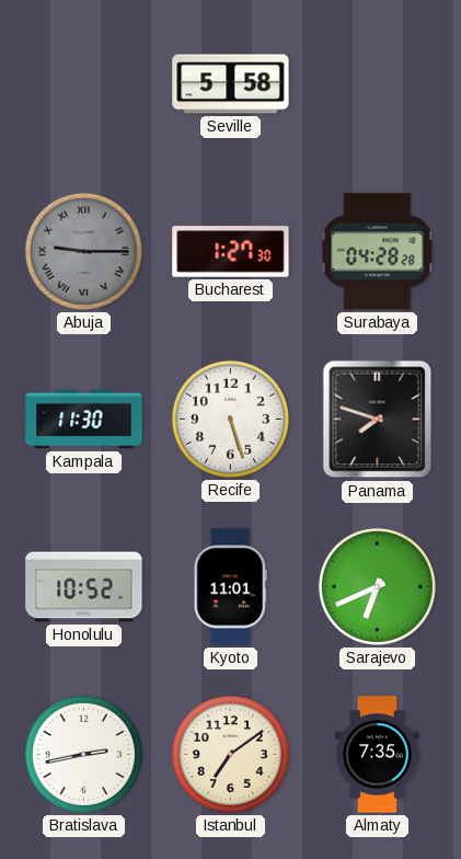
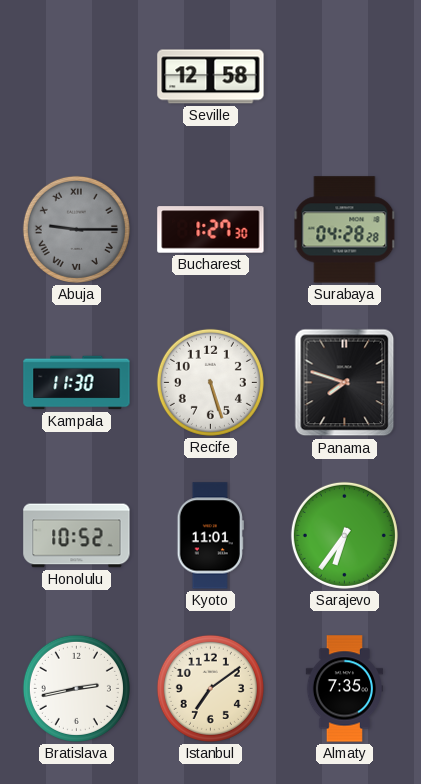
Seville: 5:58 -> 12:58
Sarajevo: 6:41 -> 6:36
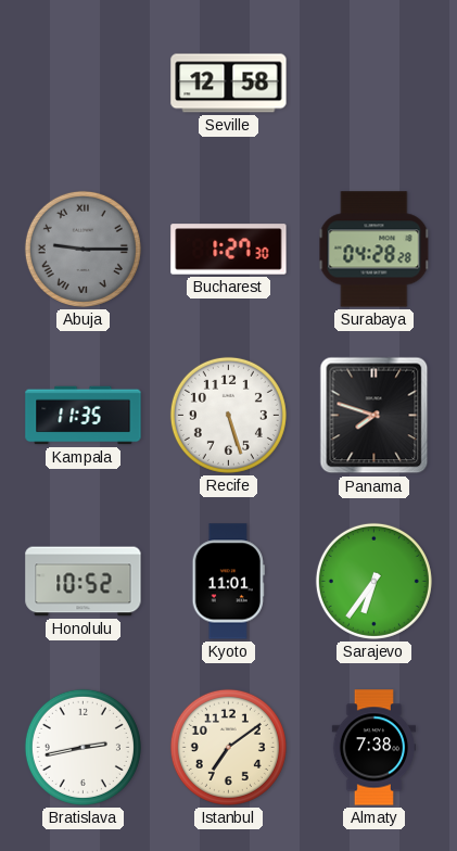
Kampala: 11:30 -> 11:35
Almaty: 7:35 -> 7:38
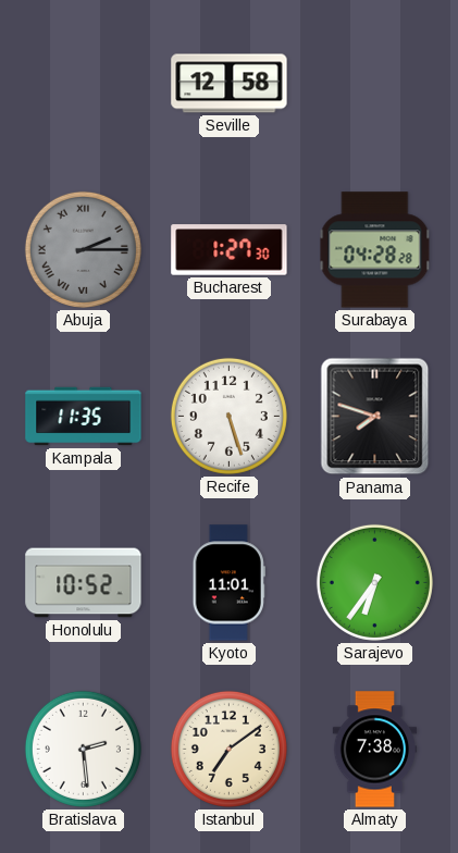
Abuja: 9:15 -> 2:15
Bratislava: 2:43 -> 2:29
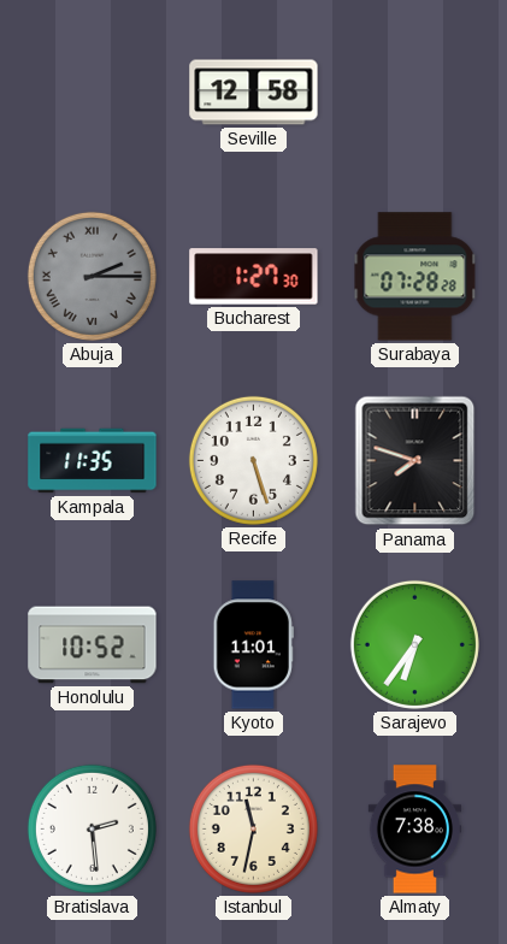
Surabaya: 04:28 -> 07:28
Istanbul: 7:09 -> 11:32
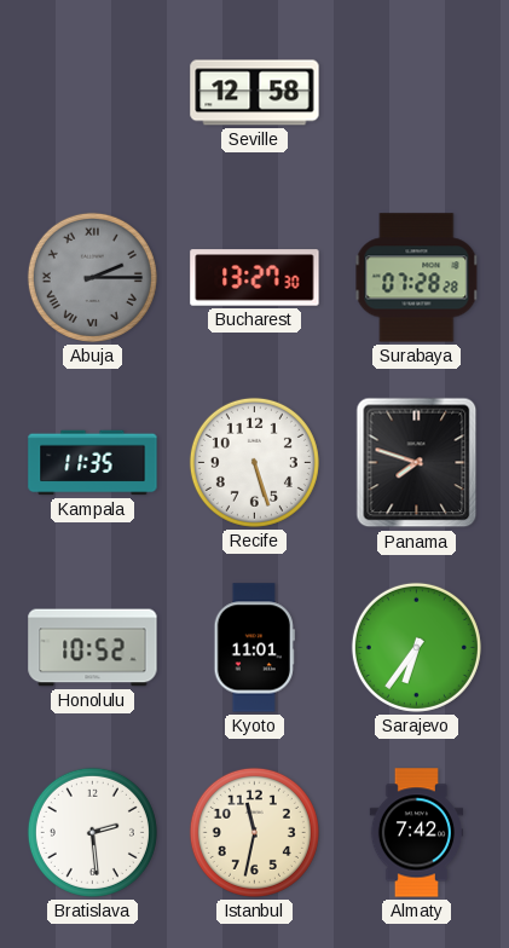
Bucharest: 1:27 -> 13:27
Almaty: 7:38 -> 7:42
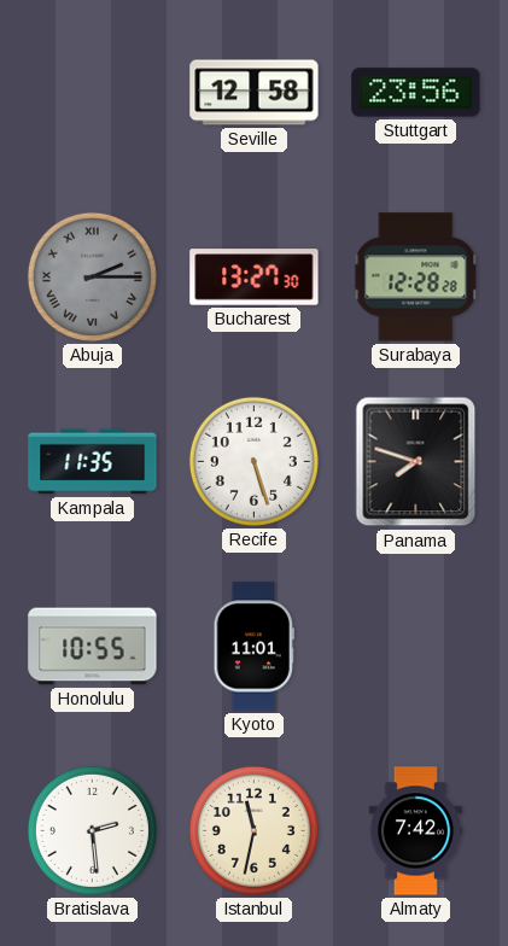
Stuttgart: none -> 23:56
Surabaya: 07:28 -> 12:28
Honolulu: 10:52 -> 10:55
Sarajevo: 6:36 -> none
